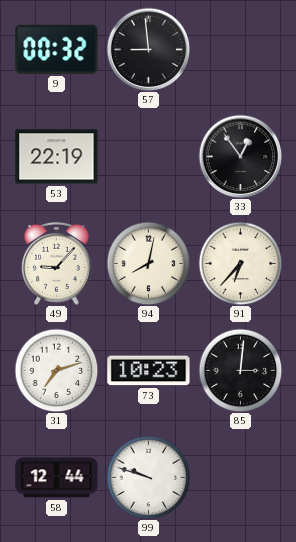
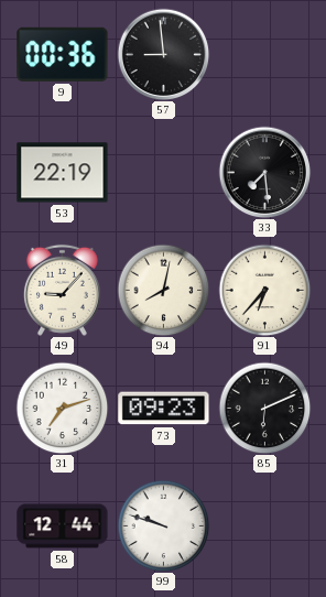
9: 00:32 -> 00:36
33: 12:54 -> 7:29
73: 10:23 -> 09:23
85: 3:01 -> 6:11
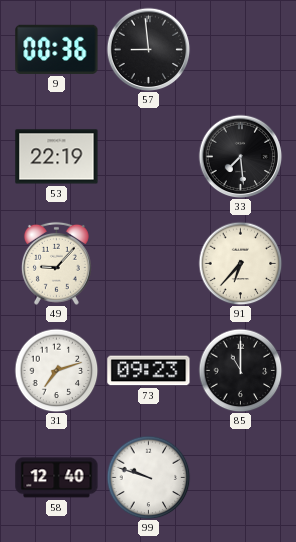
94: 8:02 -> none
85: 6:11 -> 11:00
58: 12:44 -> 12:40
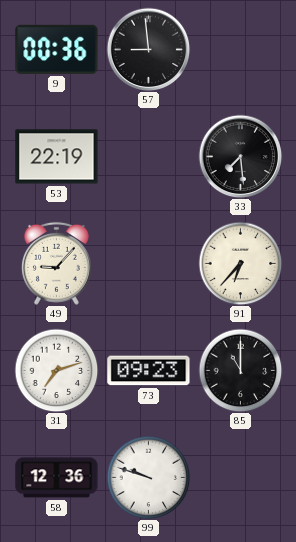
58: 12:40 -> 12:36
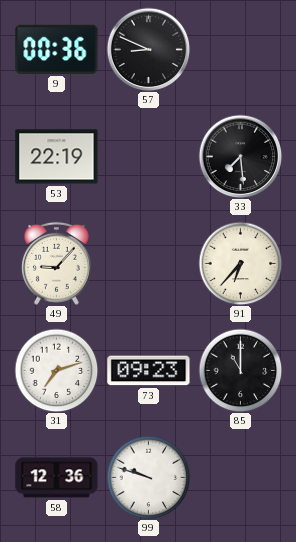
57: 8:59 -> 8:49
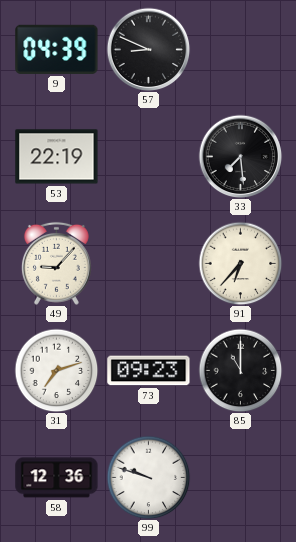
9: 00:36 -> 04:39
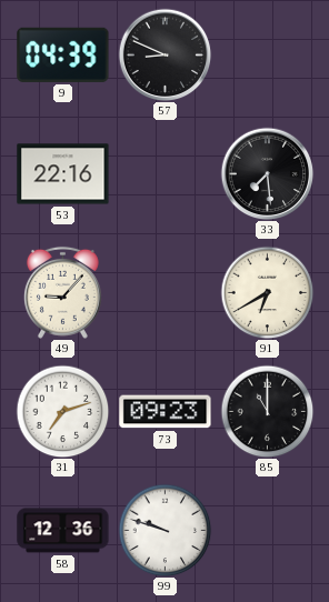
53: 22:19 -> 22:16
91: 6:37 -> 6:40
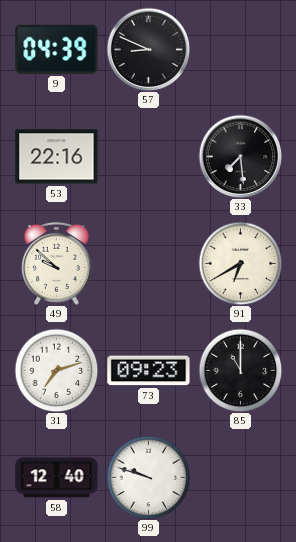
49: 9:07 -> 9:52
58: 12:36 -> 12:40
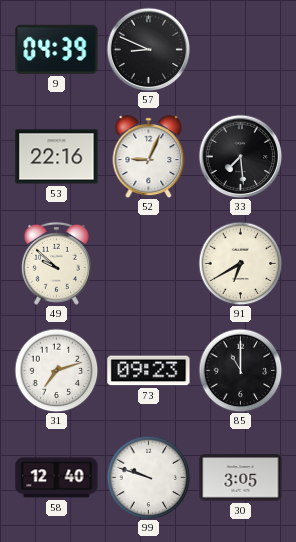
52: none -> 9:04
30: none -> 3:05
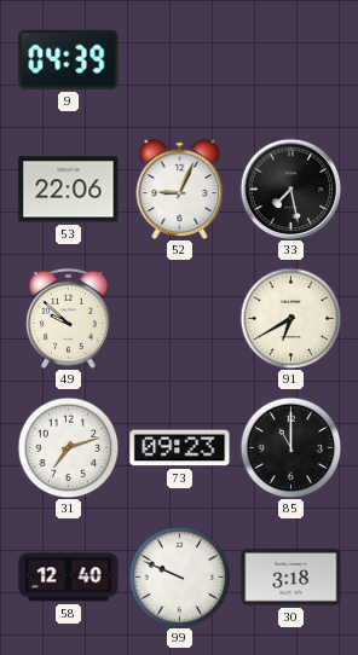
57: 8:49 -> none
53: 22:16 -> 22:06
33: 7:29 -> 7:28
99: 9:48 -> 9:49
30: 3:05 -> 3:18
